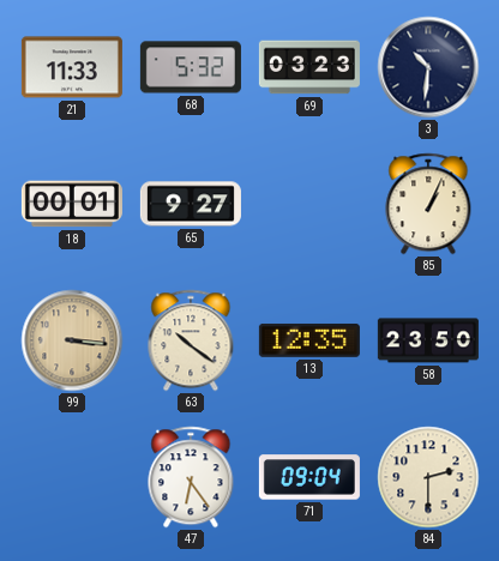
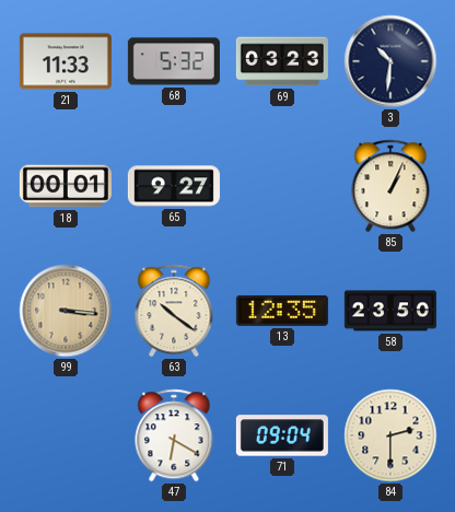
47: 6:24 -> 6:20
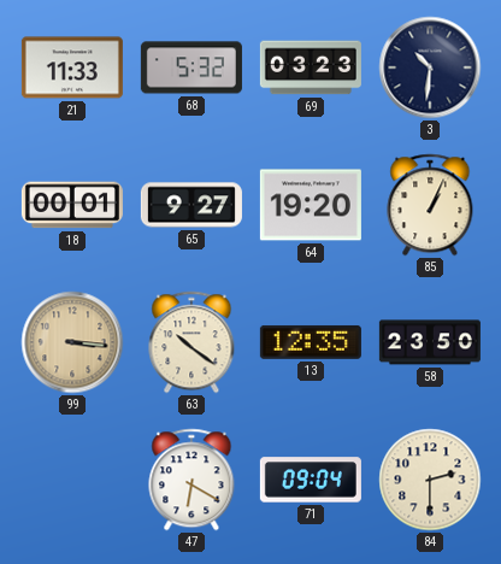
64: none -> 19:20
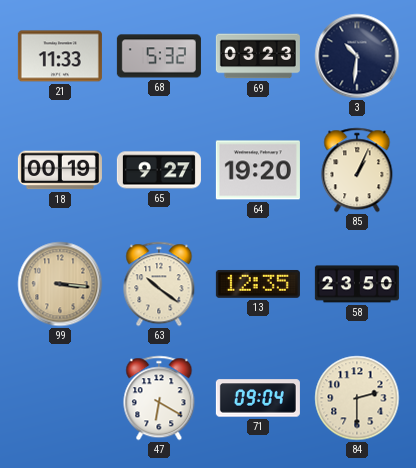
18: 00:01 -> 00:19
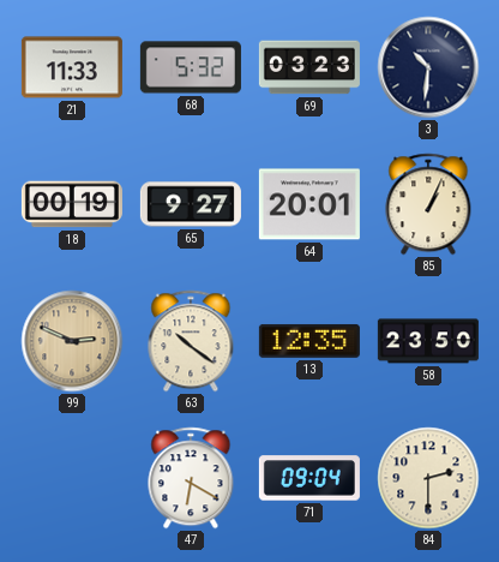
64: 19:20 -> 20:01
99: 3:16 -> 2:49
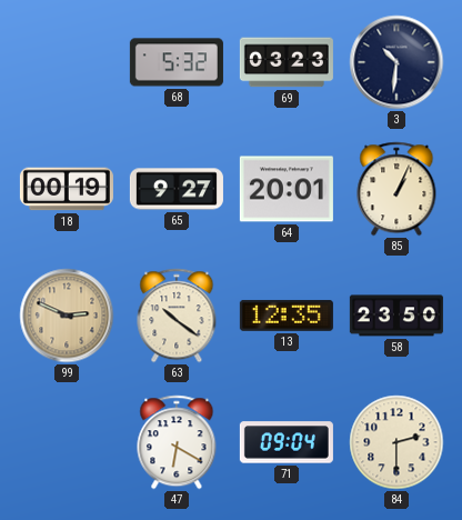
21: 11:33 -> none
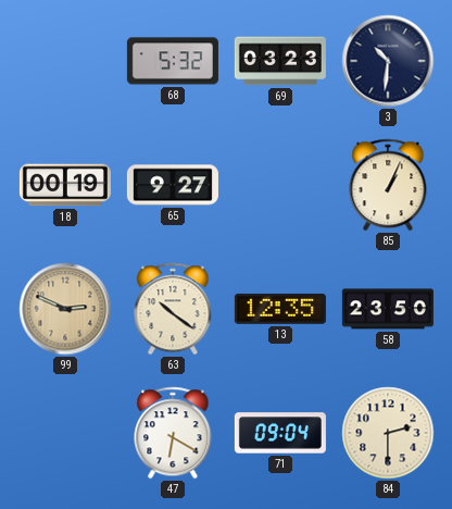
64: 20:01 -> none
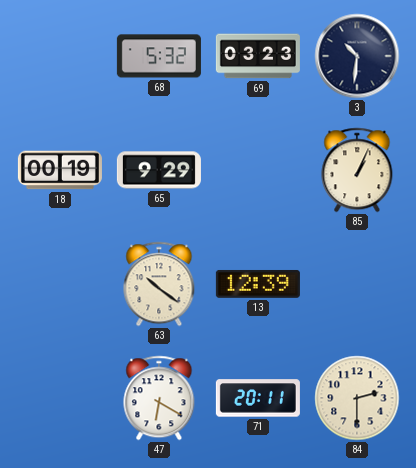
65: 9:27 -> 9:29
99: 2:49 -> none
13: 12:35 -> 12:39
58: 23:50 -> none
71: 09:04 -> 20:11
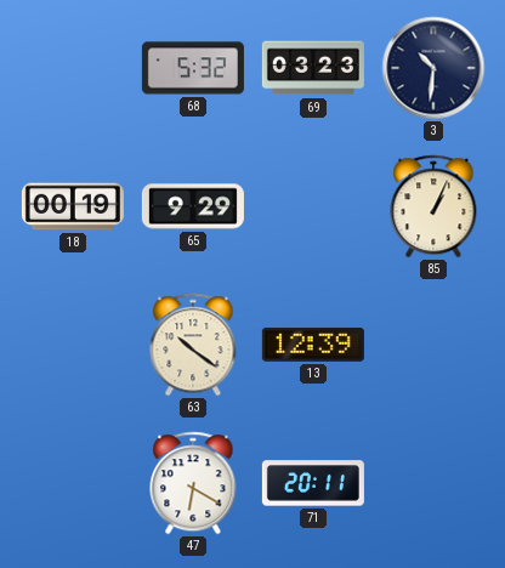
84: 2:30 -> none
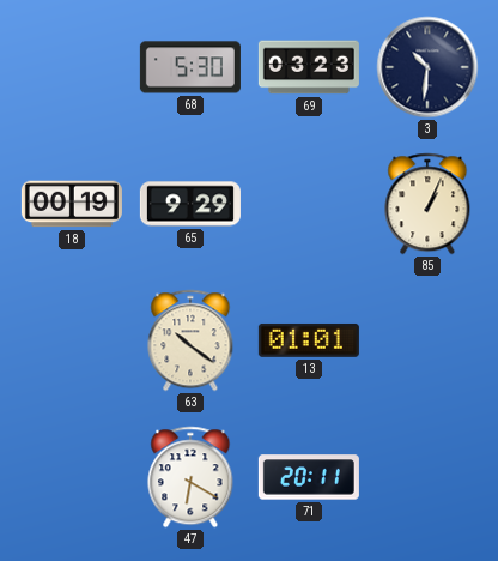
68: 5:32 -> 5:30
13: 12:39 -> 01:01
